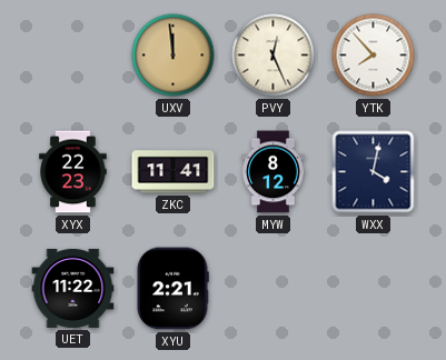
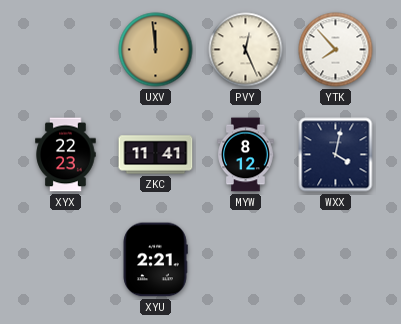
UET: 11:22 -> none
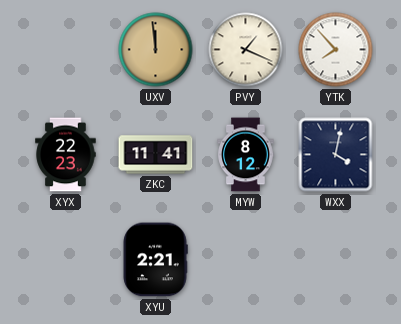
PVY: 12:26 -> 1:19
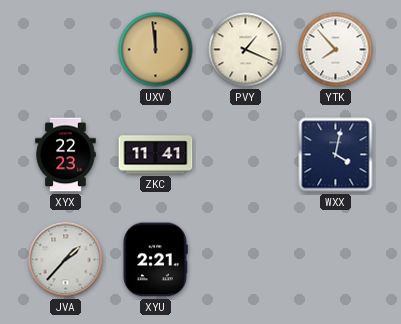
MYW: 8:12 -> none
JVA: none -> 1:37
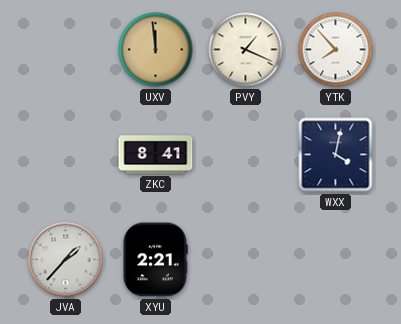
XYX: 22:23 -> none
ZKC: 11:41 -> 8:41
